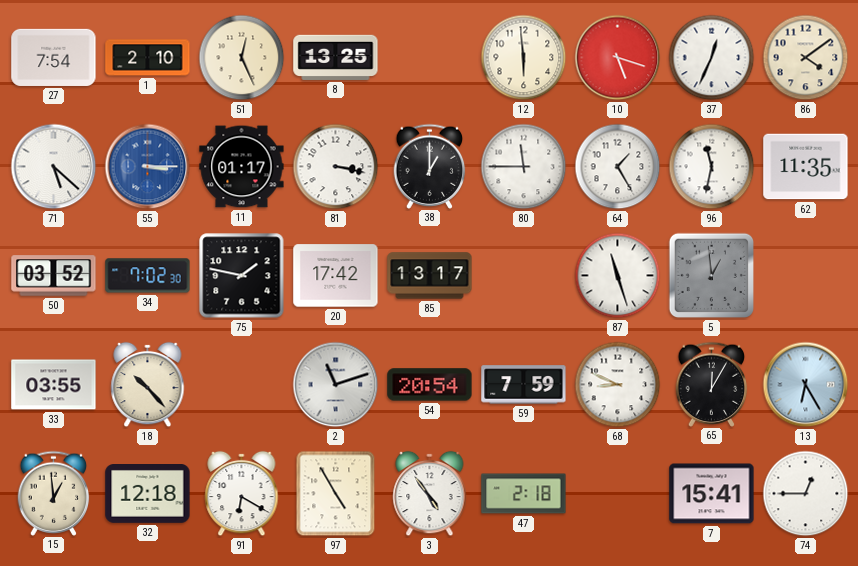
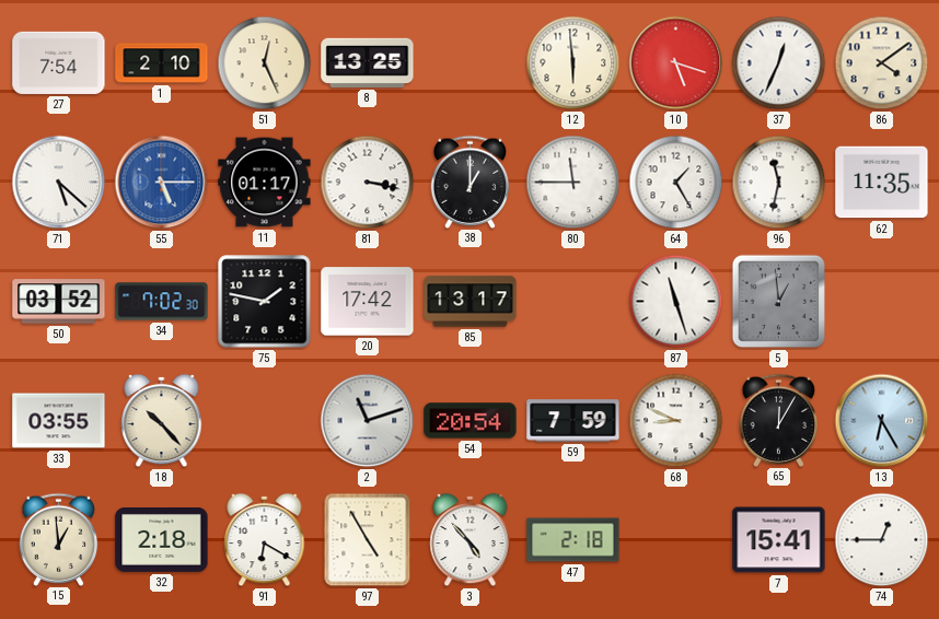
55: 3:15 -> 5:15
32: 12:18 -> 2:18
3: 4:54 -> 4:53
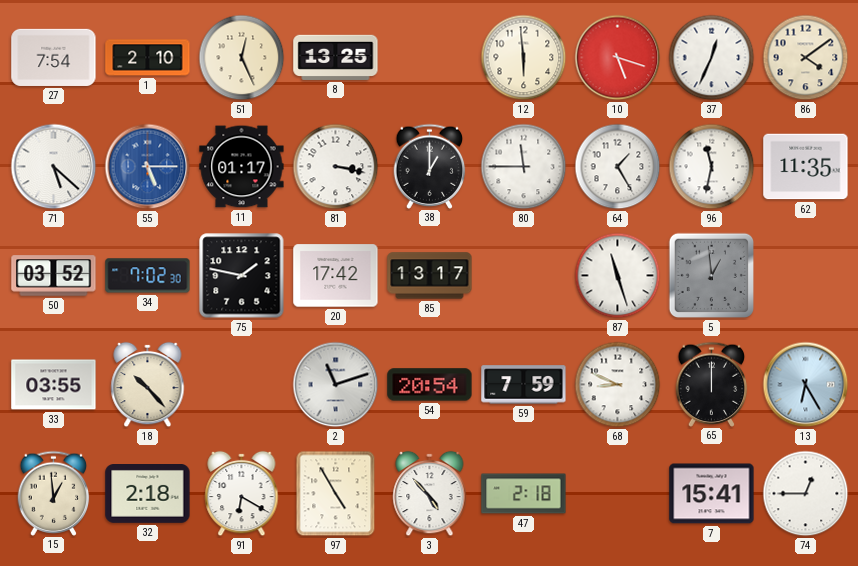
65: 12:05 -> 12:00
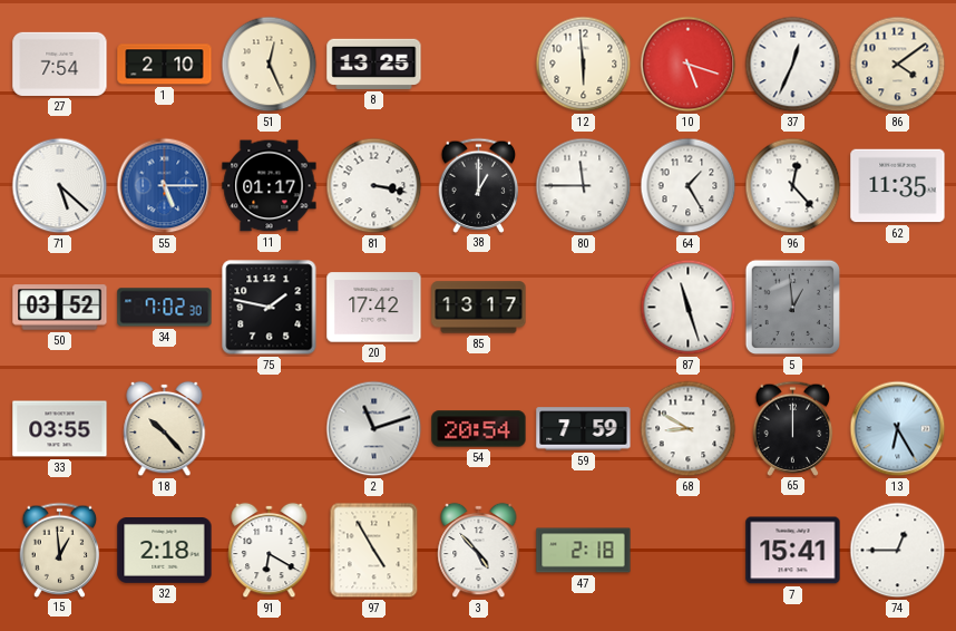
96: 11:32 -> 12:23
68: 8:49 -> 8:50
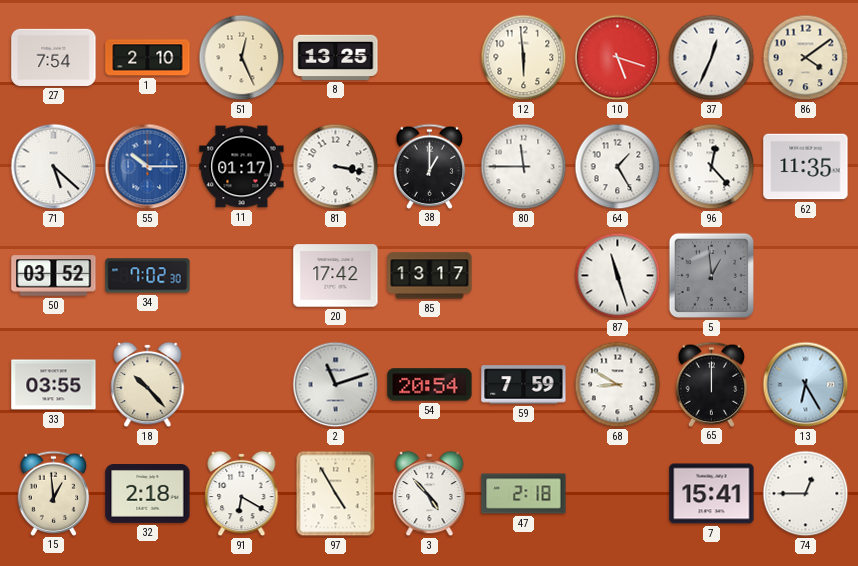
55: 5:15 -> 10:15
75: 1:47 -> none
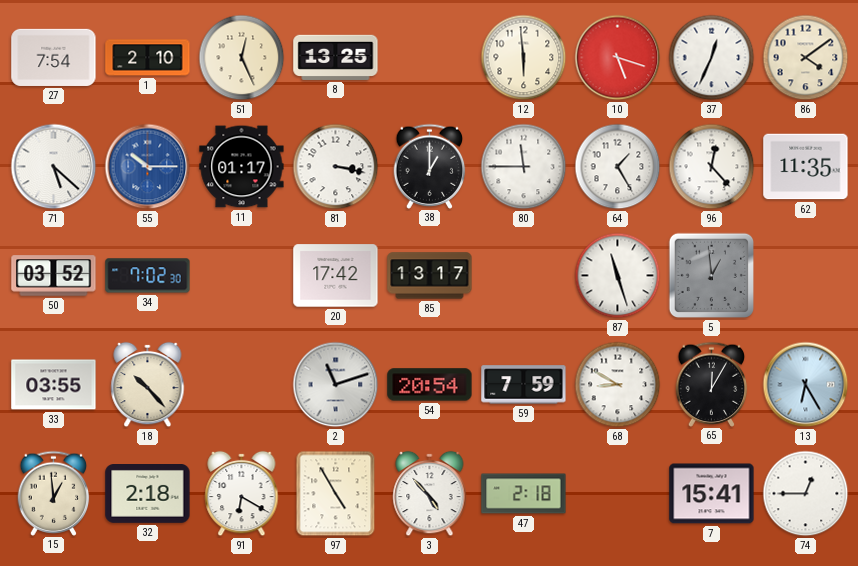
65: 12:00 -> 12:05
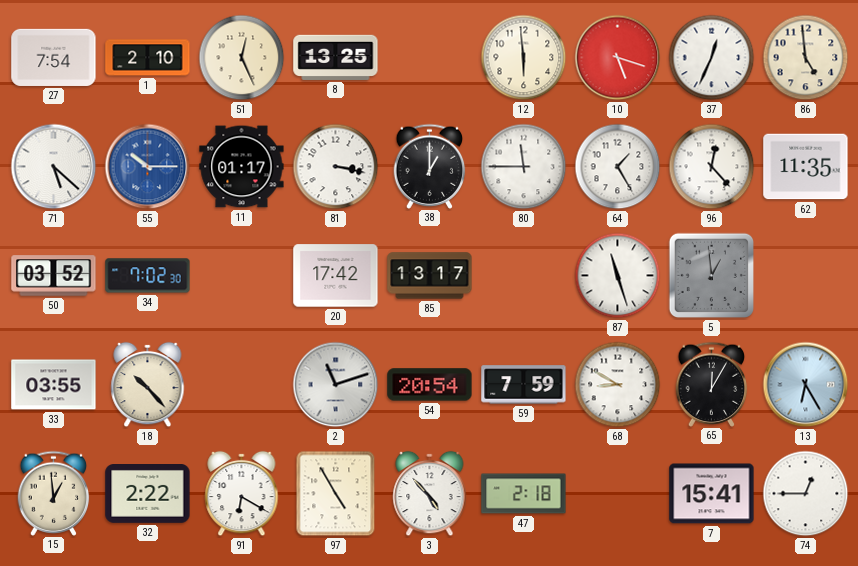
86: 4:09 -> 4:59
32: 2:18 -> 2:22
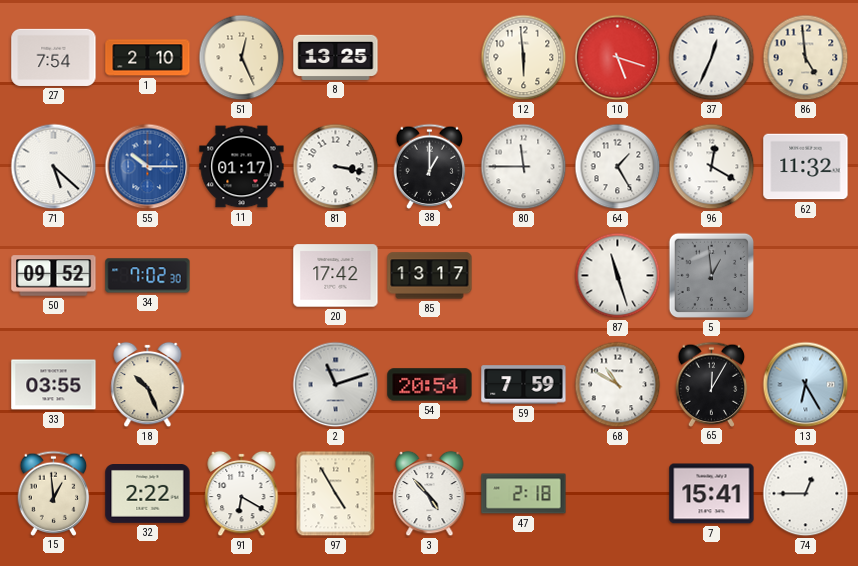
96: 12:23 -> 12:20
62: 11:35 -> 11:32
50: 03:52 -> 09:52
18: 10:23 -> 10:26
68: 8:50 -> 10:50
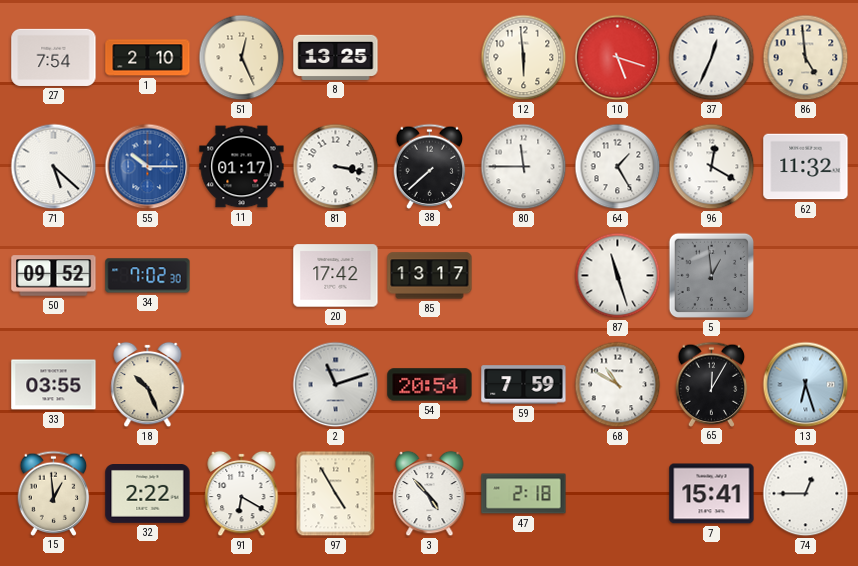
38: 1:00 -> 7:38
13: 6:25 -> 6:27
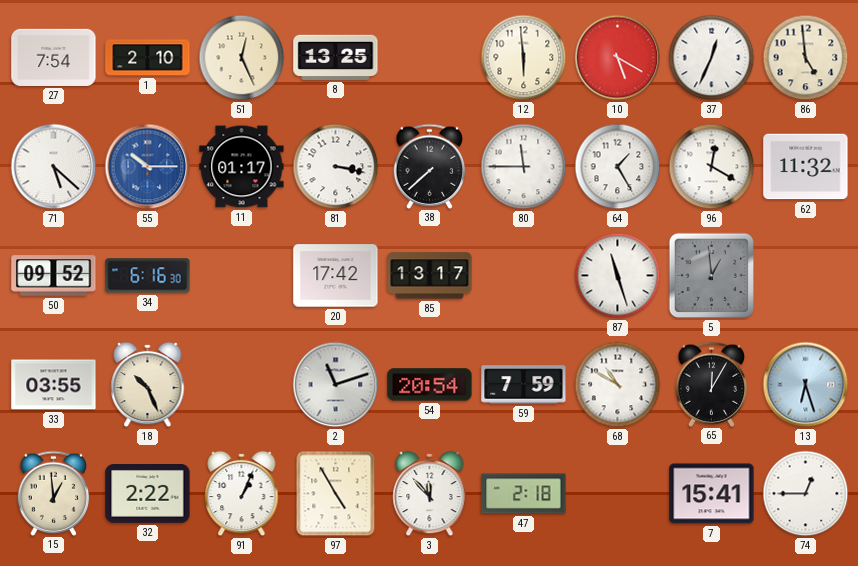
10: 5:18 -> 5:20
34: 7:02 -> 6:16
91: 6:20 -> 1:04
3: 4:53 -> 11:53
